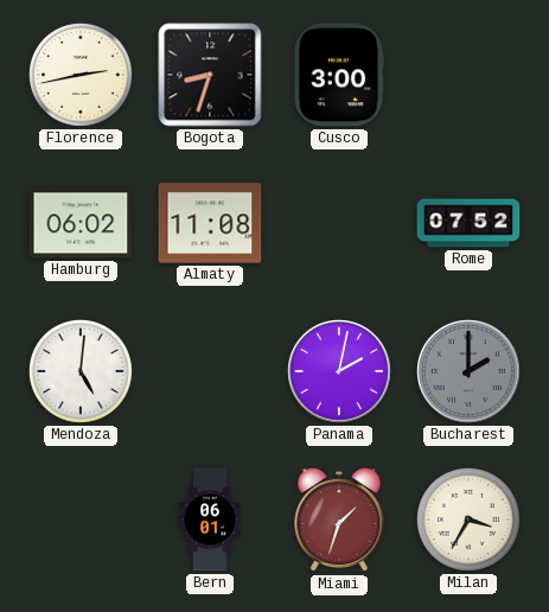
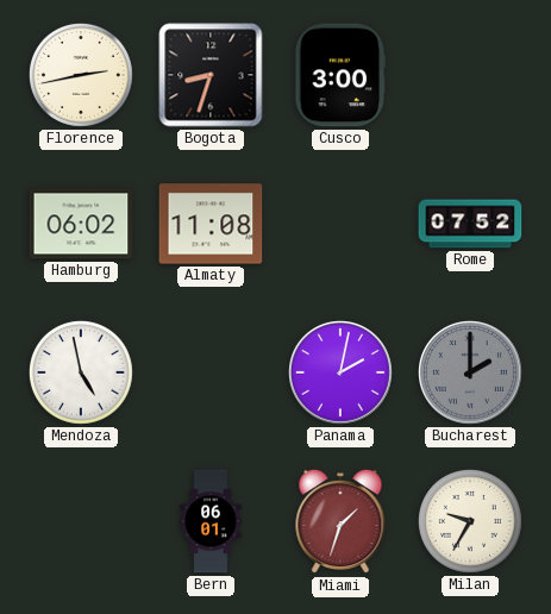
Mendoza: 5:01 -> 4:58
Milan: 3:35 -> 9:35
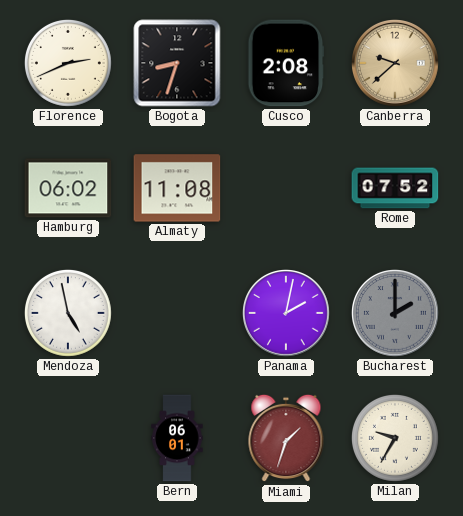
Florence: 2:43 -> 2:41
Cusco: 3:00 -> 2:08
Canberra: none -> 9:38
